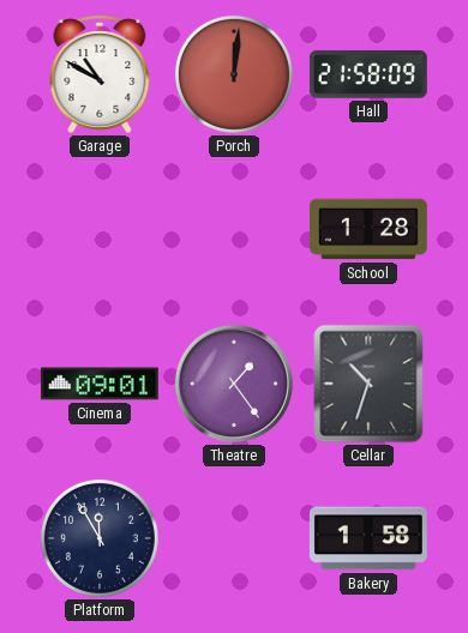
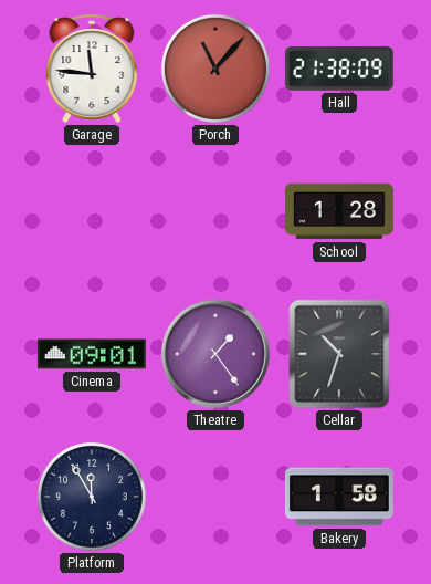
Garage: 10:50 -> 11:46
Porch: 12:01 -> 11:07
Hall: 21:58 -> 21:38
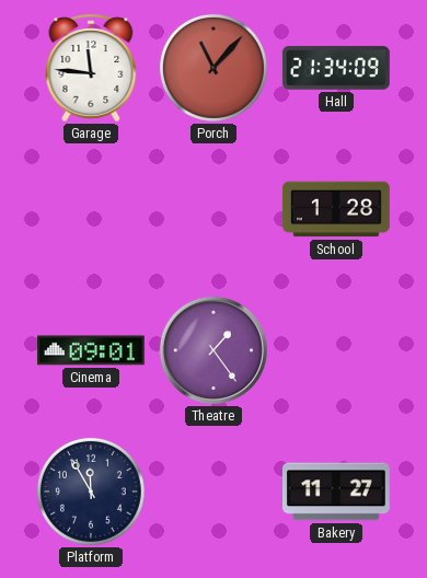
Hall: 21:38 -> 21:34
Cellar: 10:33 -> none
Bakery: 1:58 -> 11:27
